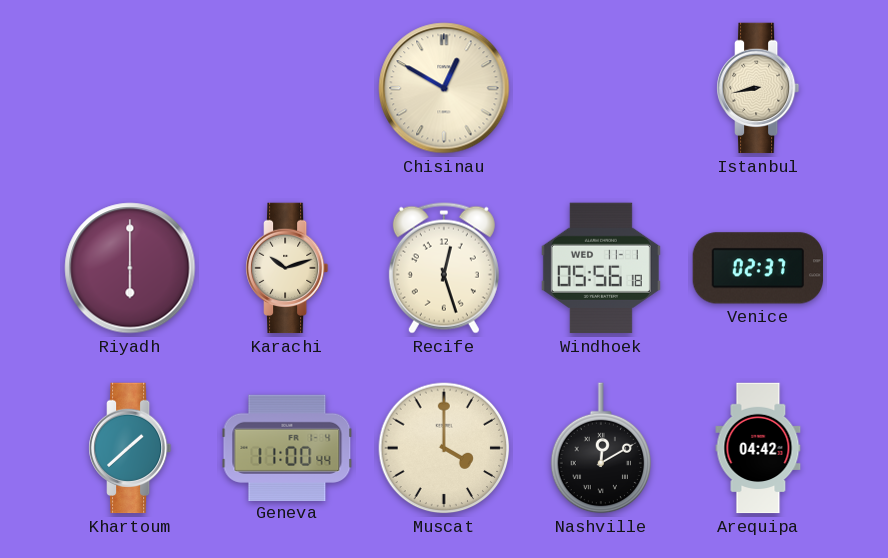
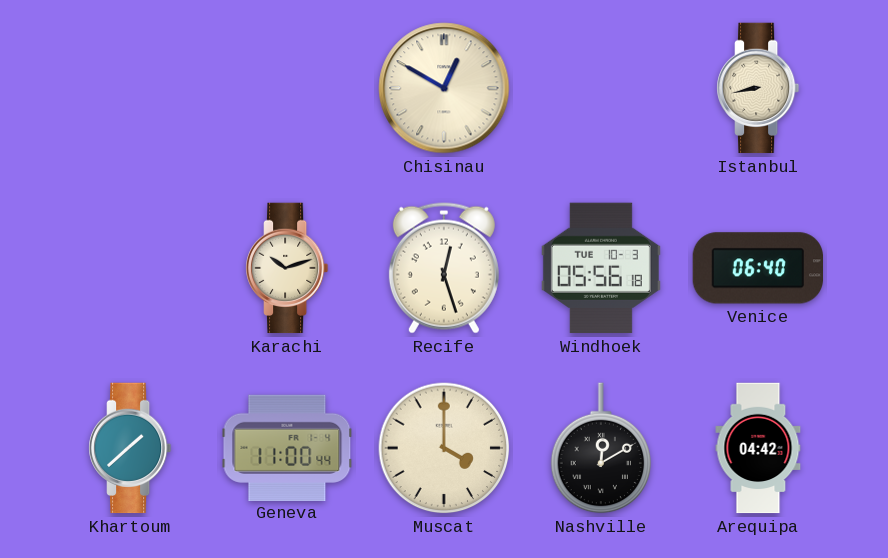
Riyadh: 6:00 -> none
Windhoek date: WED 11-1 -> TUE 10-3
Venice: 02:37 -> 06:40
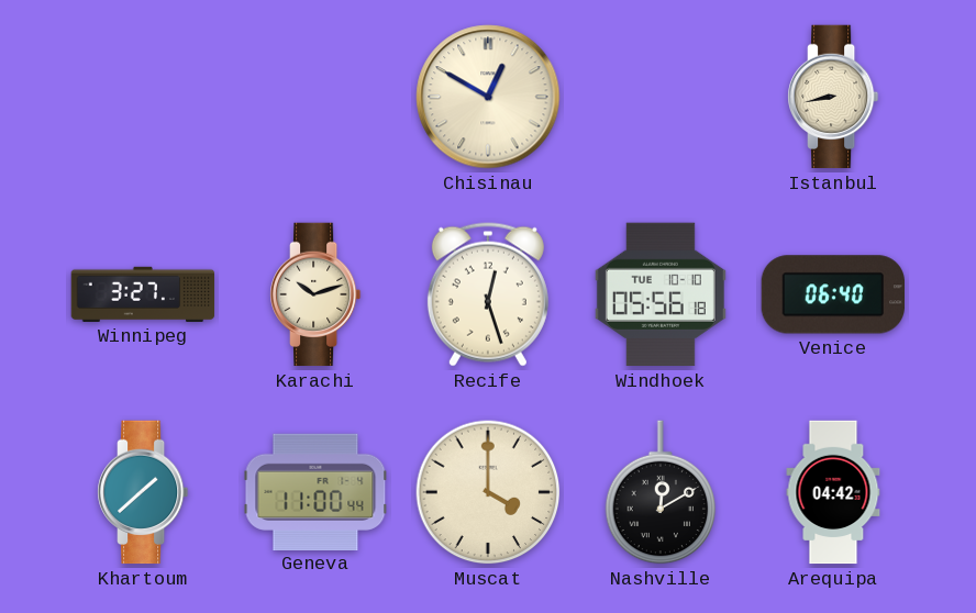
Winnipeg: none -> 3:27
Windhoek date: TUE 10-3 -> TUE 10-10
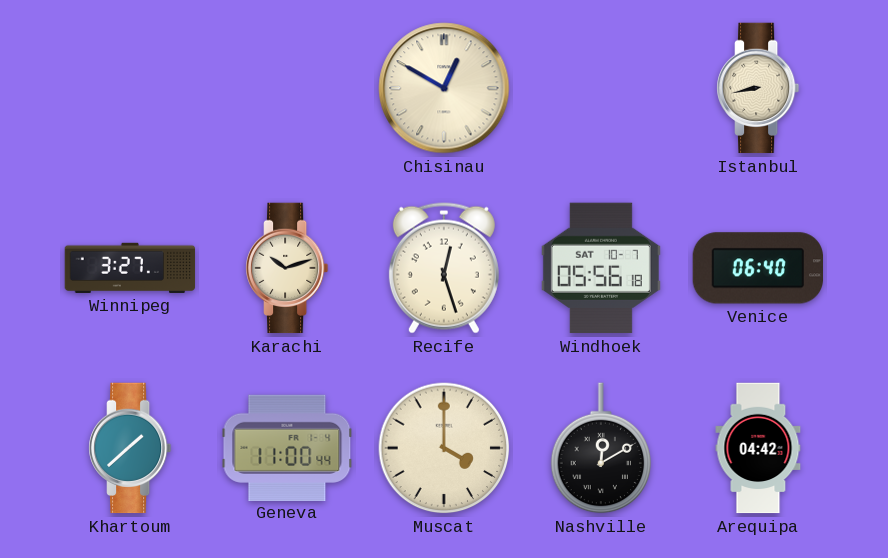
Windhoek date: TUE 10-10 -> SAT 10-7
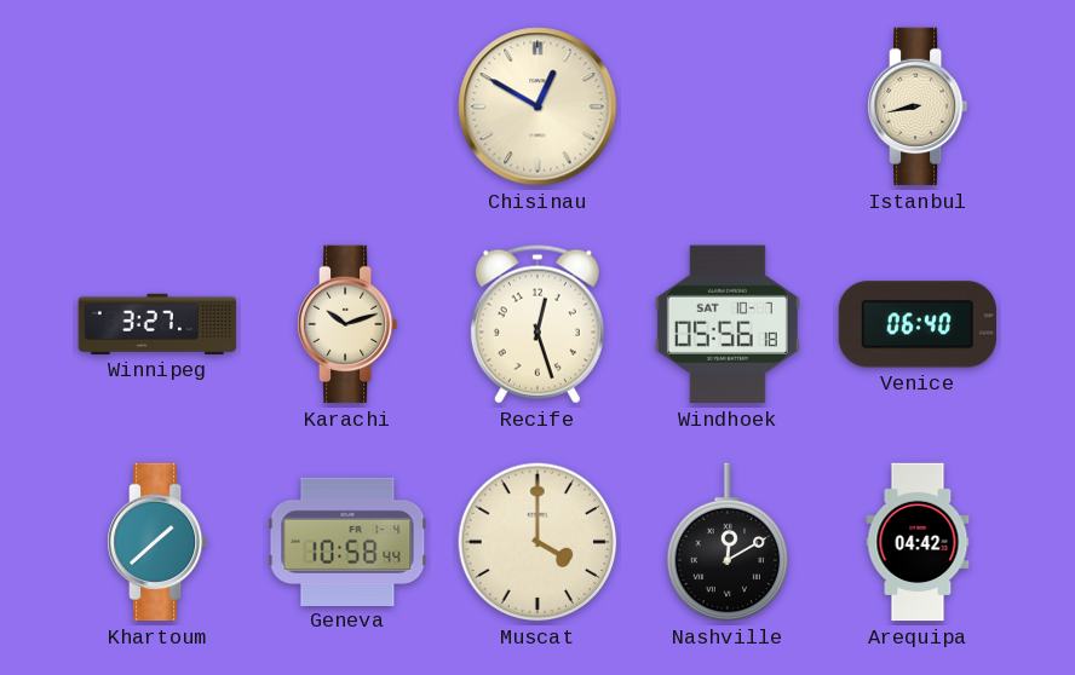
Geneva: 11:00 -> 10:58
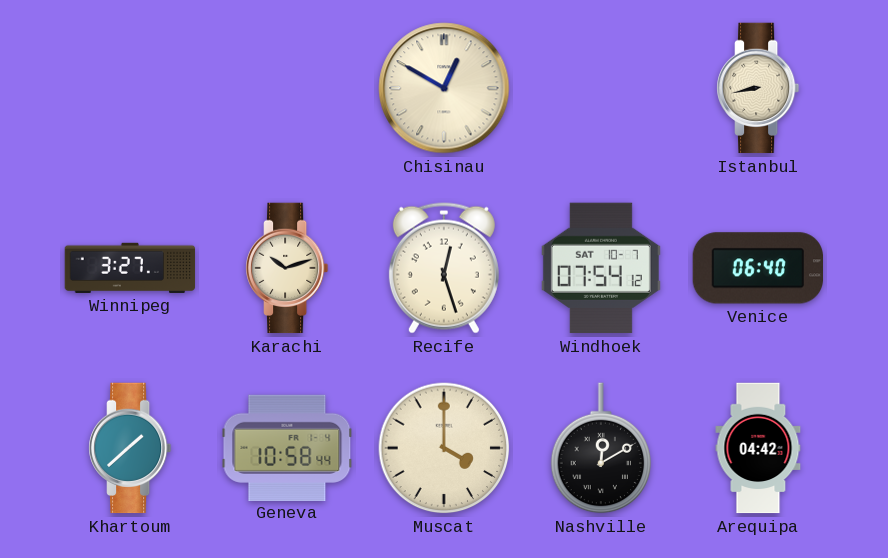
Windhoek: 05:56 -> 07:54
